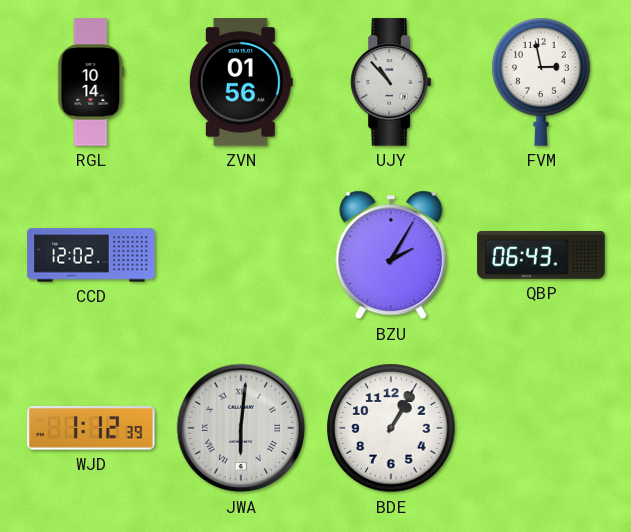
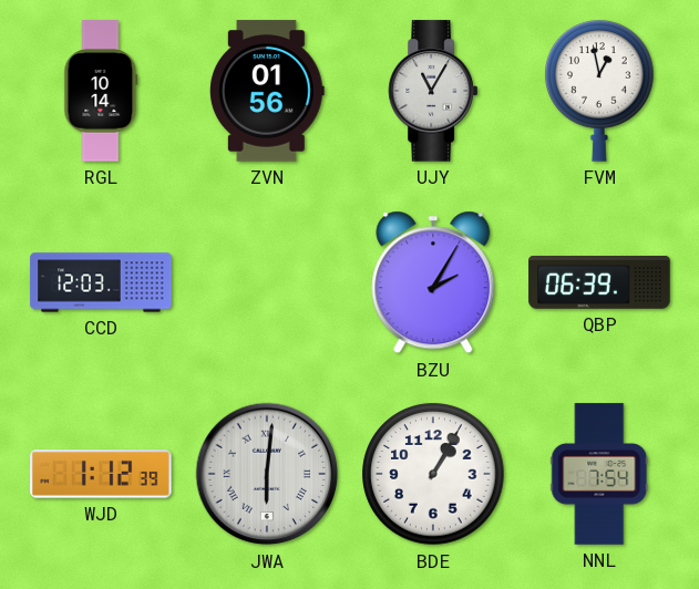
UJY: 10:53 -> 11:05
FVM: 2:58 -> 12:58
CCD: 12:02 -> 12:03
QBP: 06:43 -> 06:39
NNL: none -> 7:54
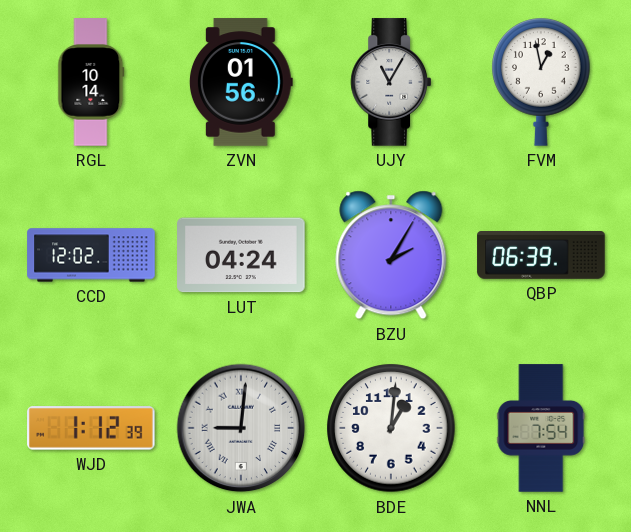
CCD: 12:03 -> 12:02
LUT: none -> 04:24
JWA: 6:01 -> 9:01
BDE: 1:05 -> 1:01
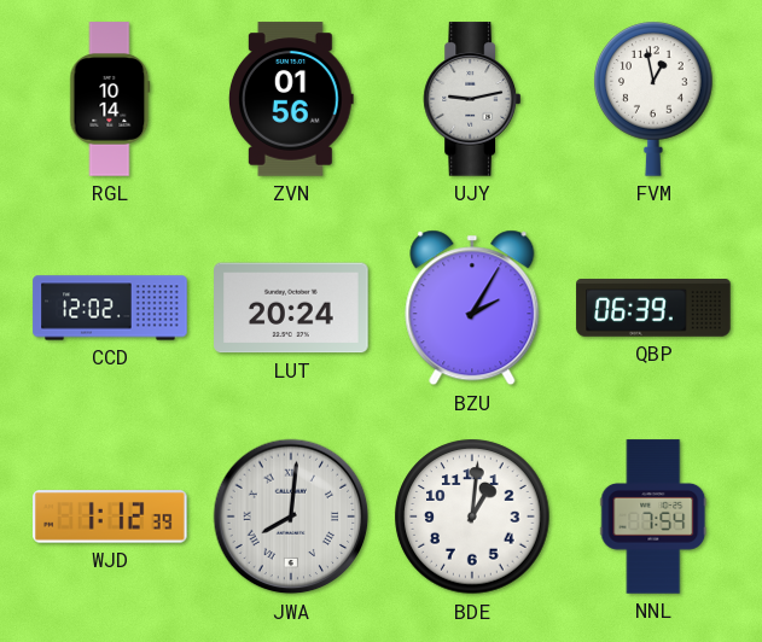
UJY: 11:05 -> 9:13
LUT: 04:24 -> 20:24
JWA: 9:01 -> 8:01
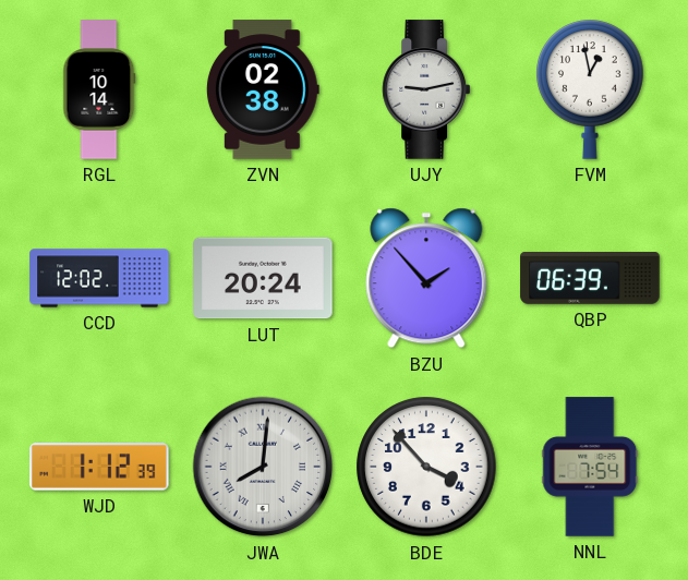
ZVN: 01:56 -> 02:38
BZU: 2:05 -> 1:53
BDE: 1:01 -> 3:53
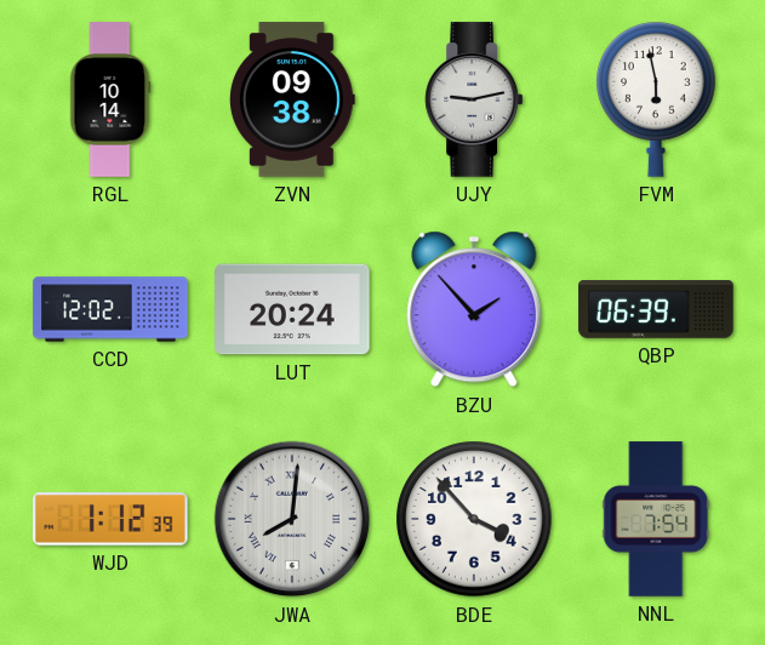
ZVN: 02:38 -> 09:38
FVM: 12:58 -> 5:58
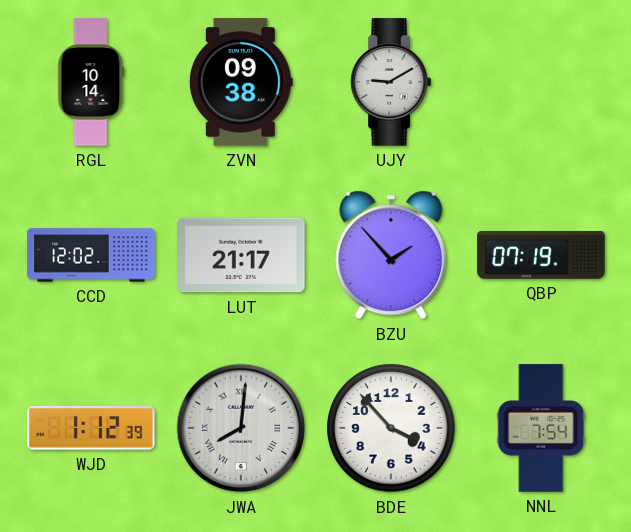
UJY: 9:13 -> 9:10
FVM: 5:58 -> none
LUT: 20:24 -> 21:17
QBP: 06:39 -> 07:19
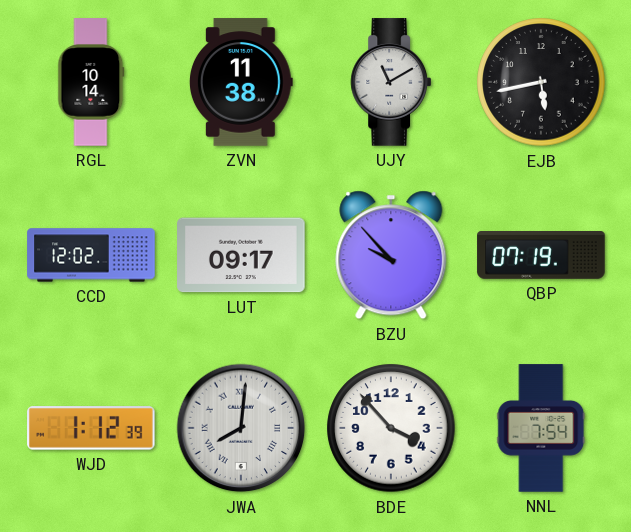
ZVN: 09:38 -> 11:38
UJY: 9:10 -> 11:10
EJB: none -> 5:43
LUT: 21:17 -> 09:17
BZU: 1:53 -> 9:53
